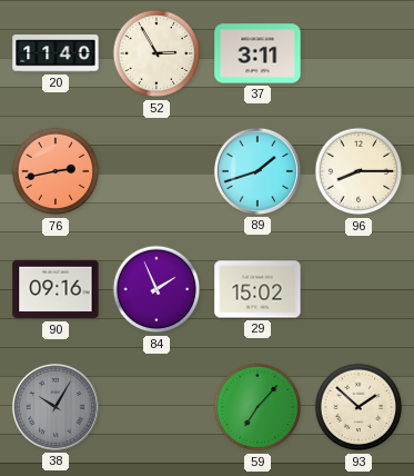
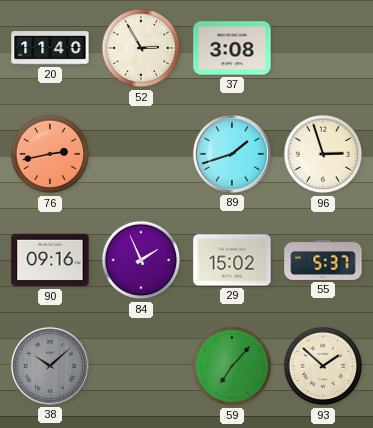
37: 3:11 -> 3:08
96: 8:15 -> 2:57
55: none -> 5:37
38: 10:05 -> 10:08
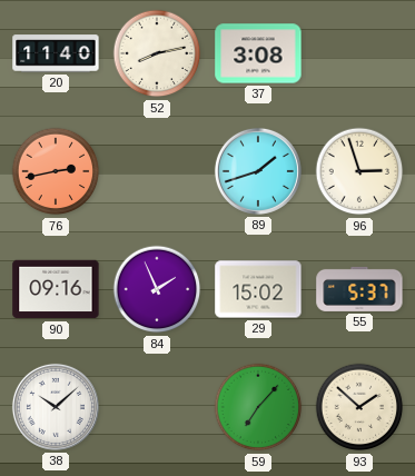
52: 2:55 -> 8:13
38 dial: grey -> white
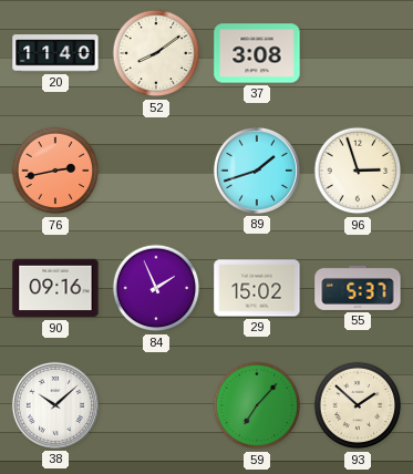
52: 8:13 -> 8:09
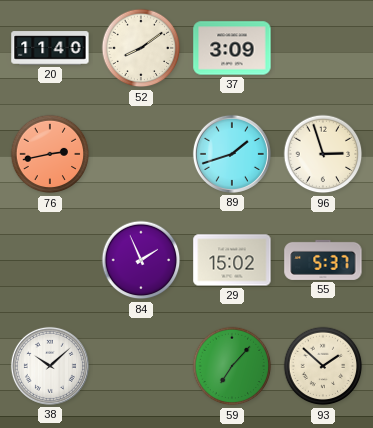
37: 3:08 -> 3:09
90: 09:16 -> none
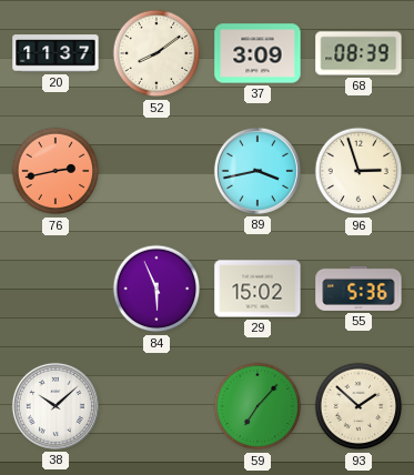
20: 11:40 -> 11:37
68: none -> 08:39
89: 1:42 -> 3:43
84: 1:56 -> 5:56
55: 5:37 -> 5:36
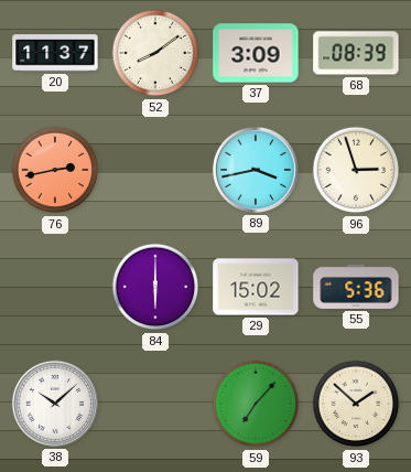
84: 5:56 -> 6:00
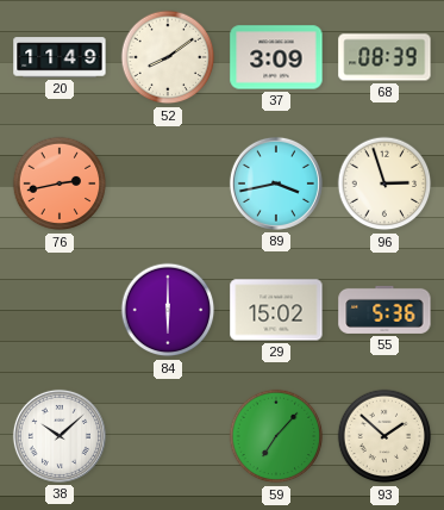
20: 11:37 -> 11:49
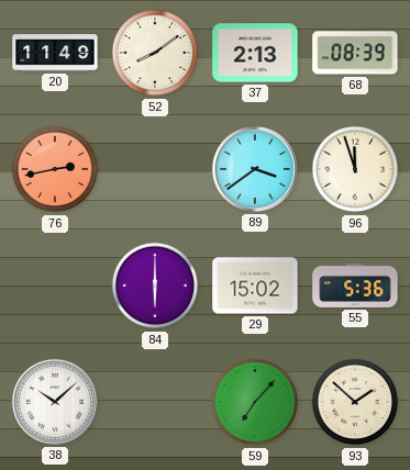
37: 3:09 -> 2:13
89: 3:43 -> 3:39
96: 2:57 -> 11:57
